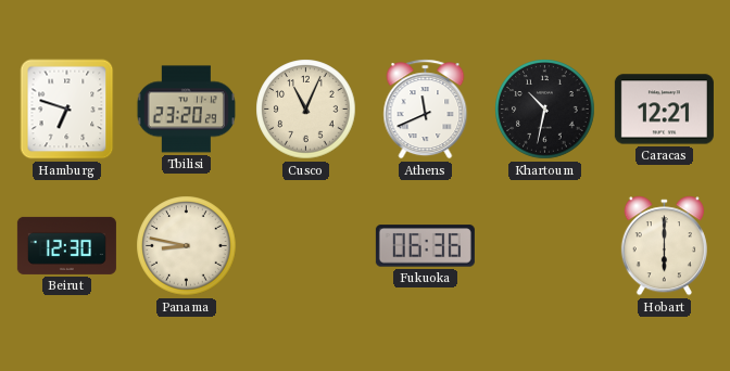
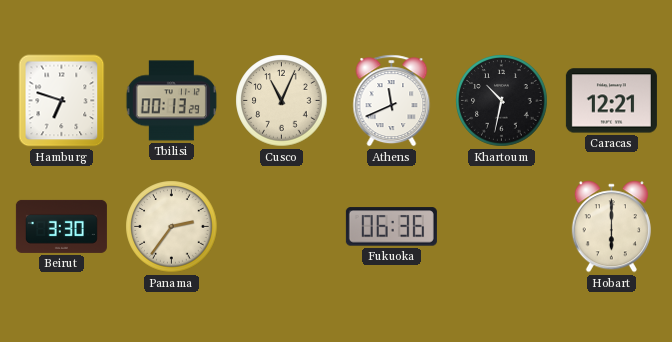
Tbilisi: 23:20 -> 00:13
Beirut: 12:30 -> 3:30
Panama: 8:47 -> 2:36
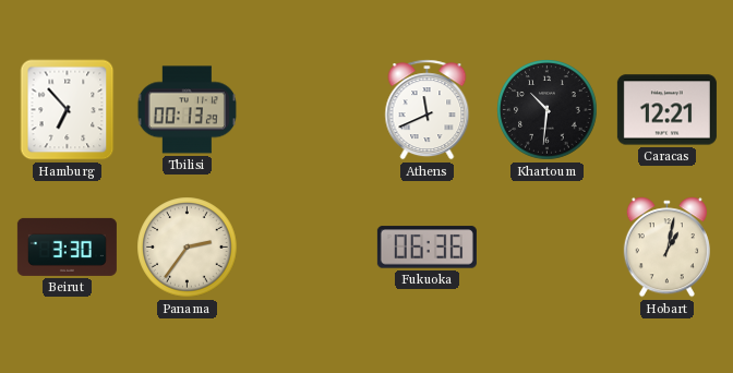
Hamburg: 6:48 -> 6:53
Cusco: 11:04 -> none
Khartoum: 10:32 -> 10:31
Hobart: 6:00 -> 1:02
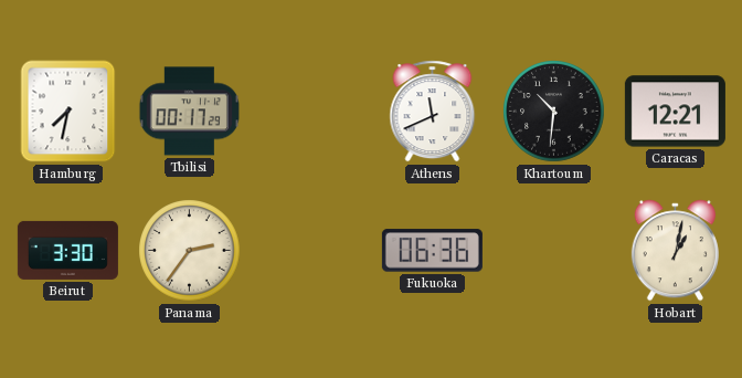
Hamburg: 6:53 -> 7:32
Tbilisi: 00:13 -> 00:17
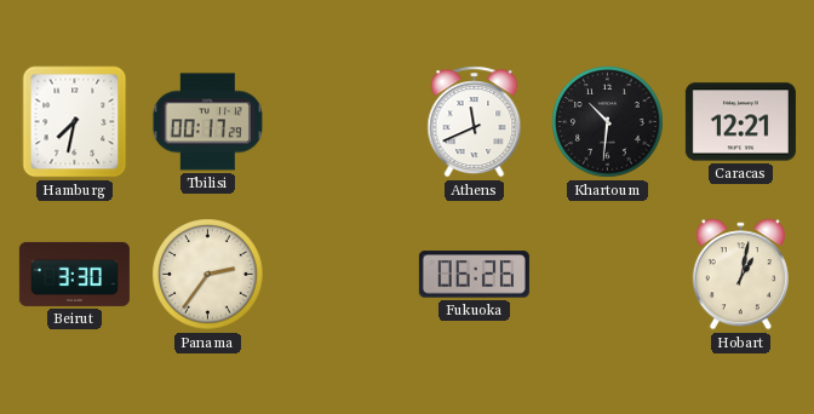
Fukuoka: 06:36 -> 06:26
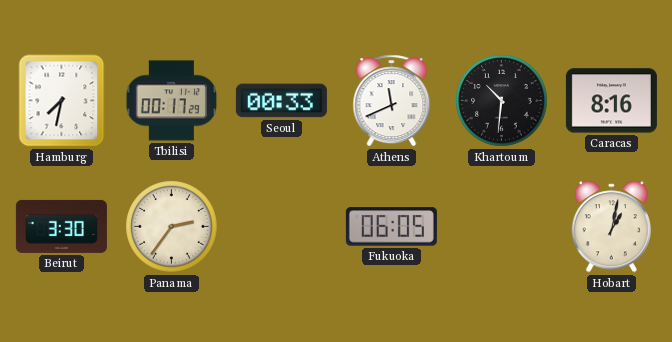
Seoul: none -> 00:33
Caracas: 12:21 -> 8:16
Fukuoka: 06:26 -> 06:05
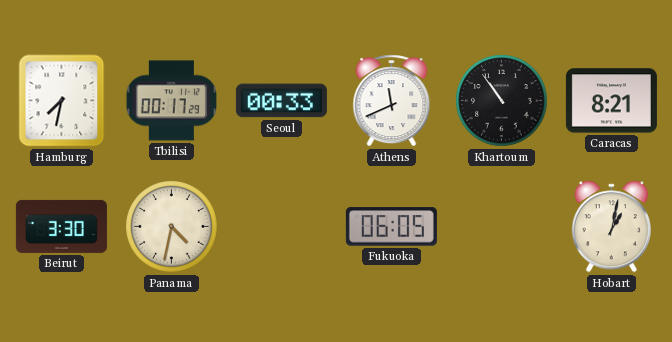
Khartoum: 10:31 -> 10:54
Caracas: 8:16 -> 8:21
Panama: 2:36 -> 4:32
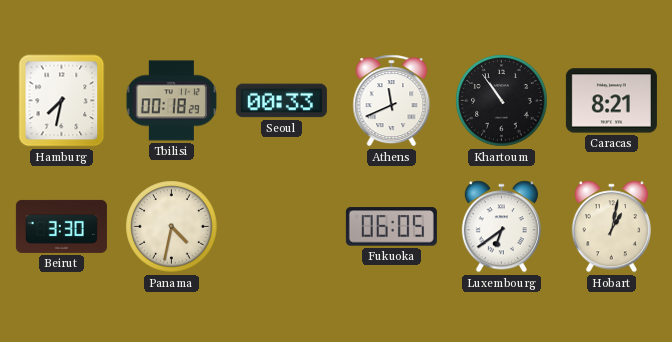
Tbilisi: 00:17 -> 00:18
Luxembourg: none -> 6:39
